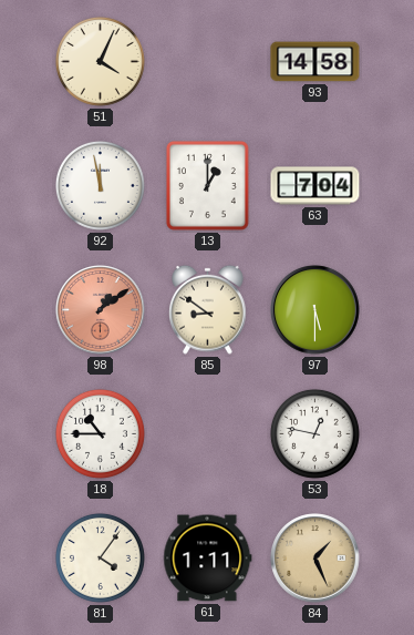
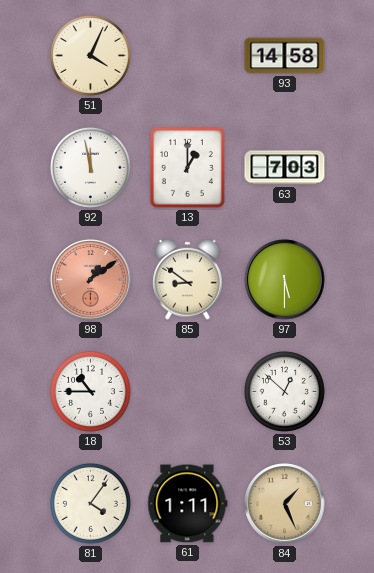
63: 7:04 -> 7:03
53: 12:47 -> 12:52
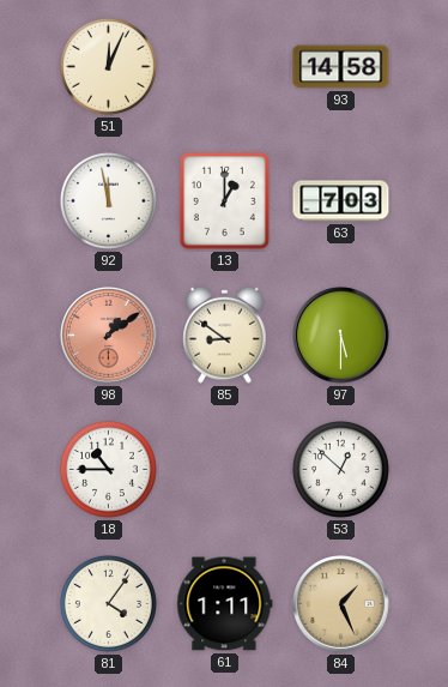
51: 4:04 -> 12:04
